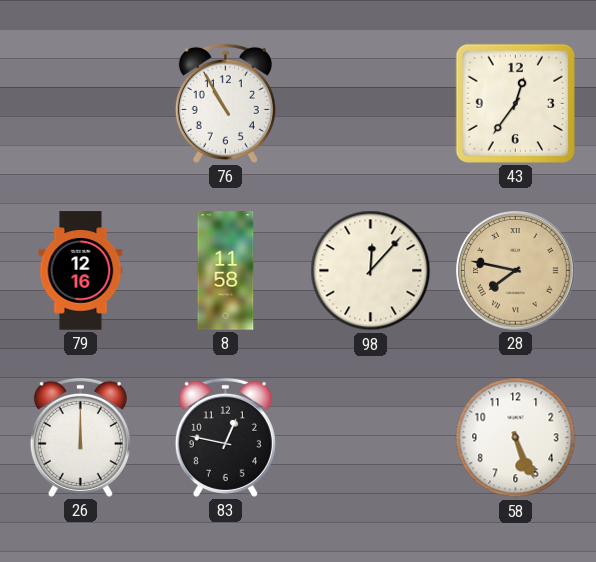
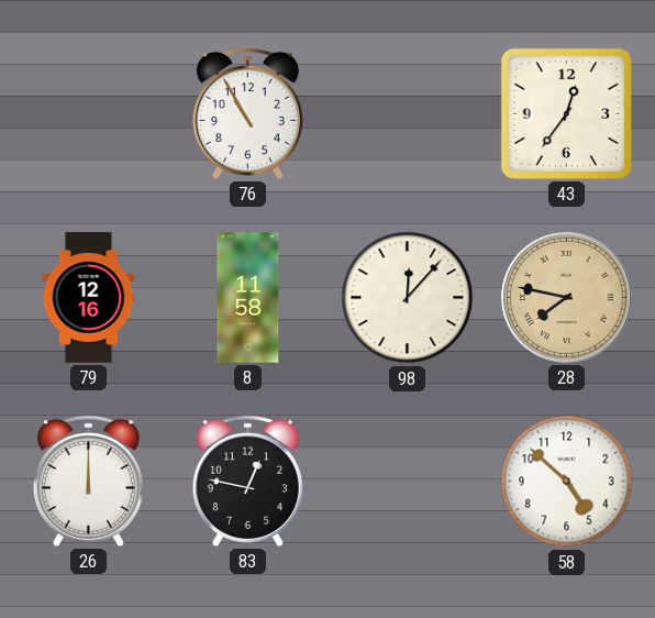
58: 5:26 -> 4:52
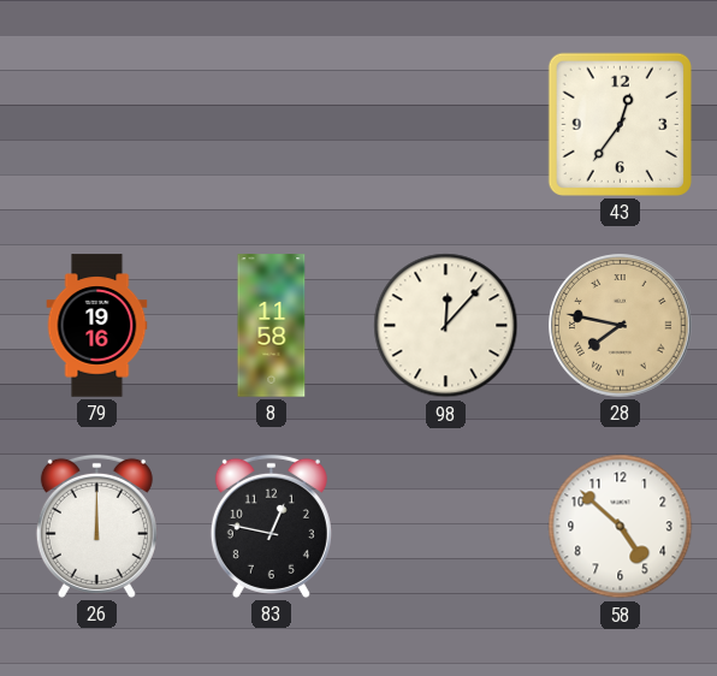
76: 10:55 -> none
79: 12:16 -> 19:16
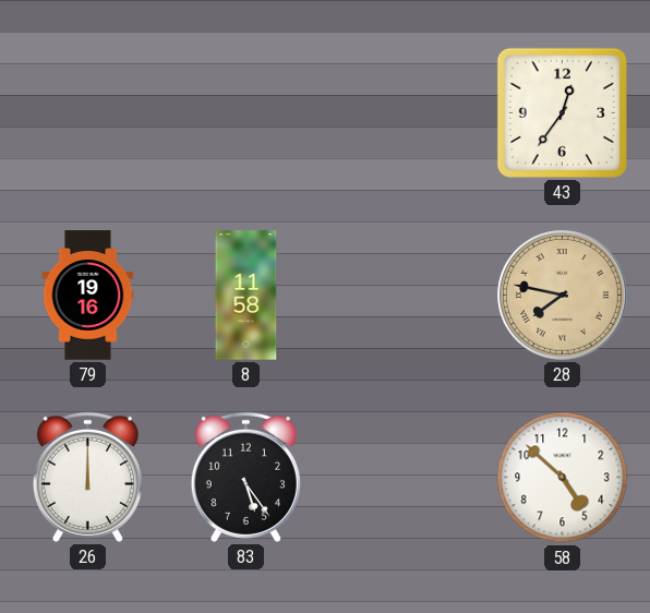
98: 12:07 -> none
83: 12:47 -> 5:24
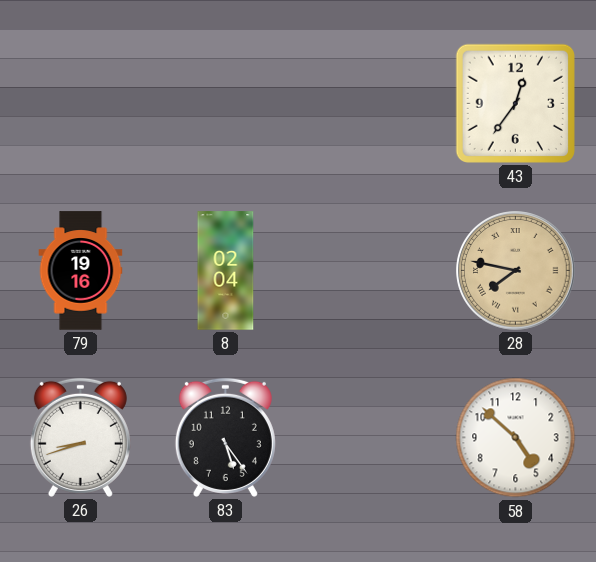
8: 11:58 -> 02:04
26: 12:00 -> 8:42
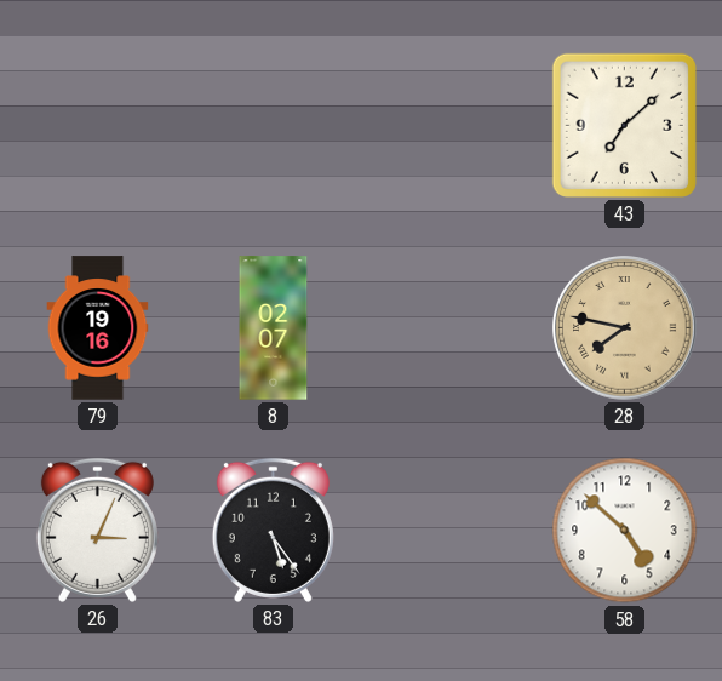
43: 12:36 -> 7:08
8: 02:04 -> 02:07
26: 8:42 -> 3:04
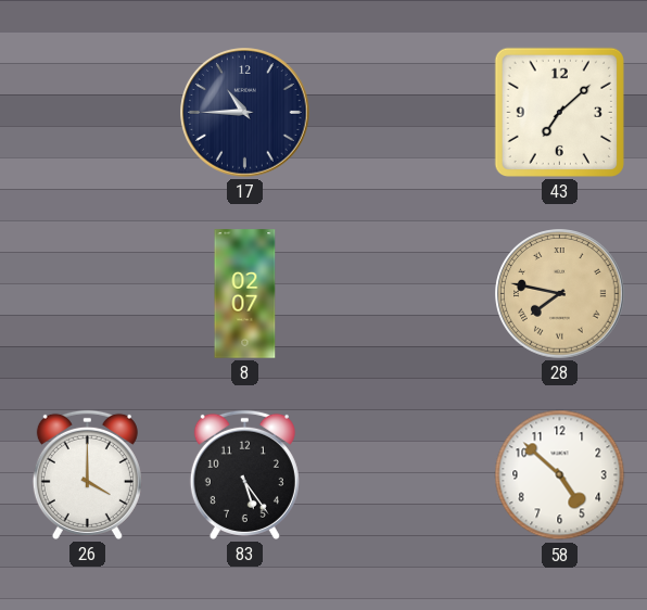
17: none -> 10:45
79: 19:16 -> none
26: 3:04 -> 4:00
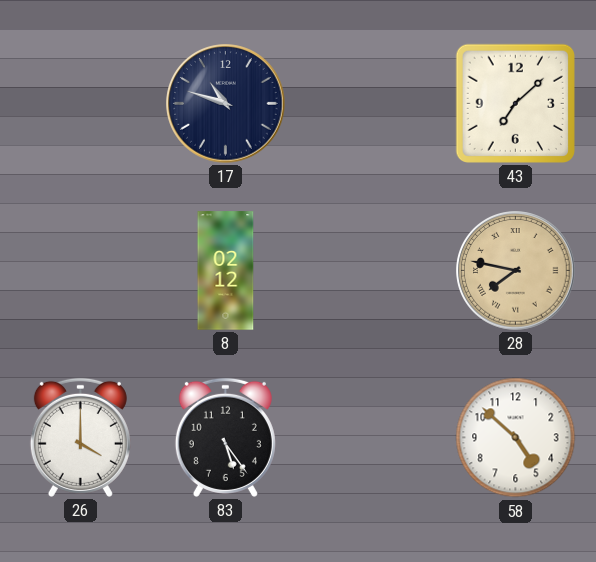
17: 10:45 -> 10:48
8: 02:07 -> 02:12
